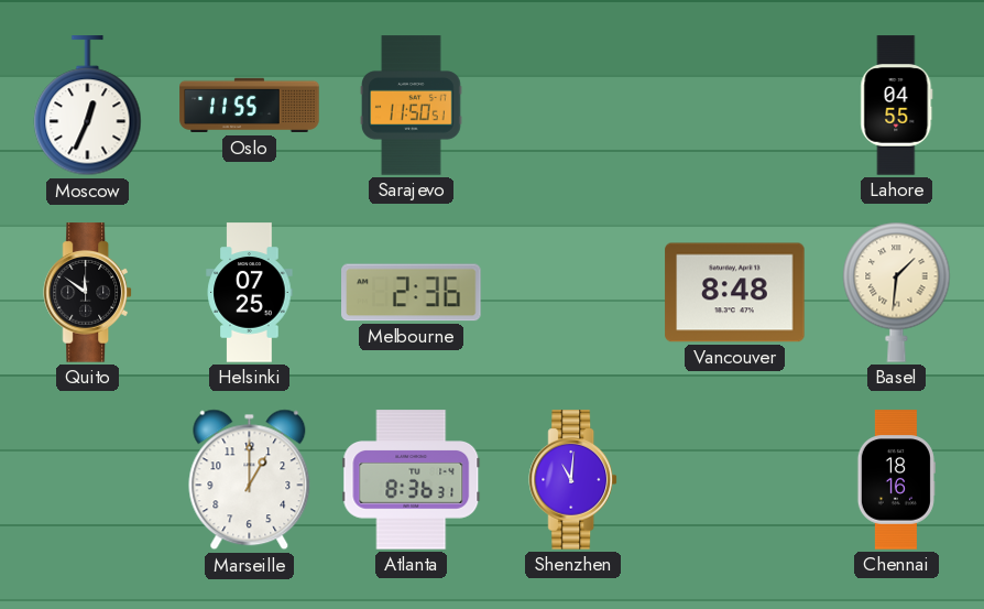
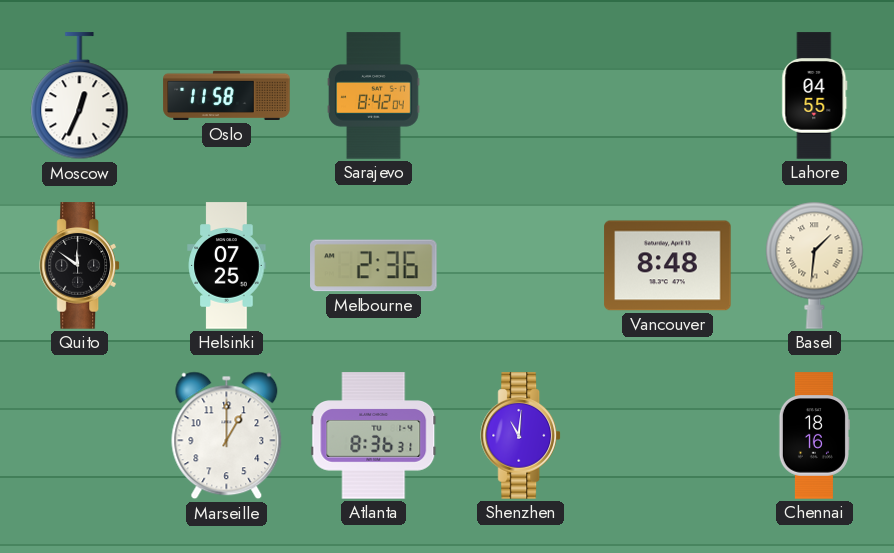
Oslo: 11:55 -> 11:58
Sarajevo: 11:50 -> 8:42
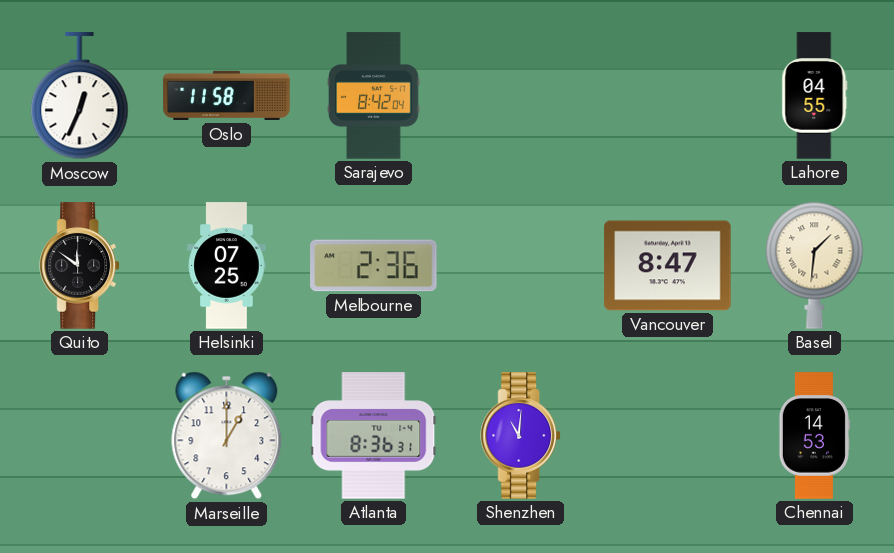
Vancouver: 8:48 -> 8:47
Chennai: 18:16 -> 14:53
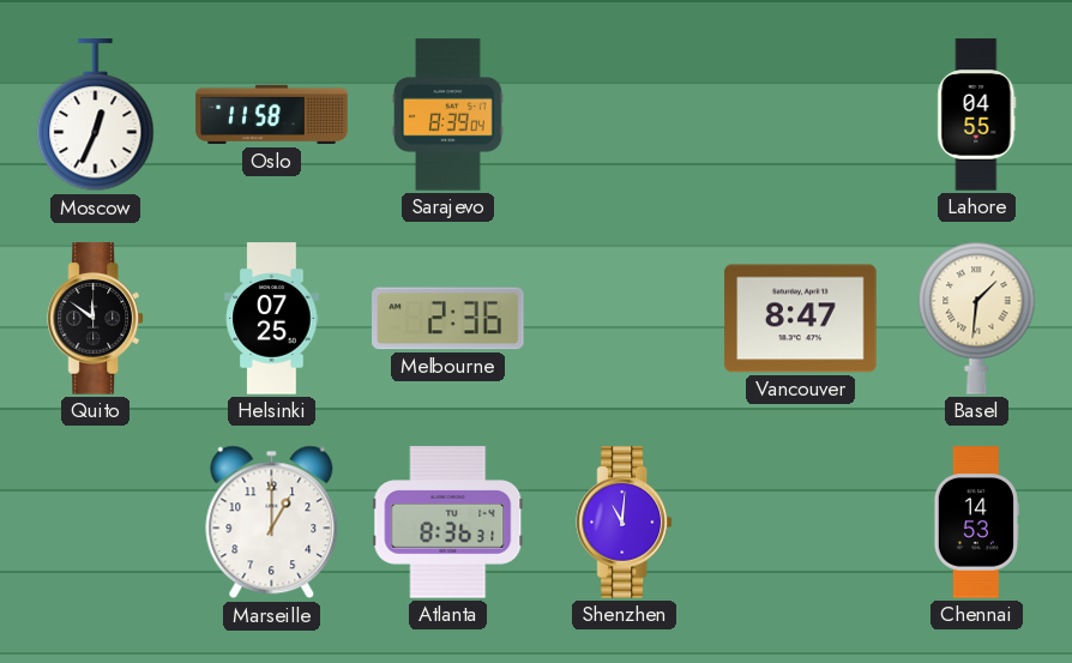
Sarajevo: 8:42 -> 8:39
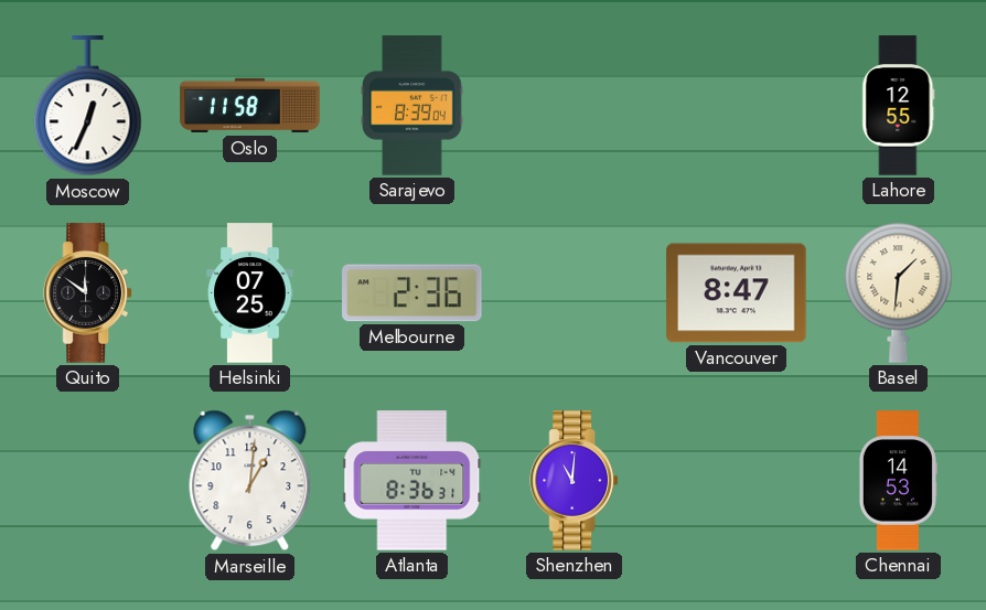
Lahore: 04:55 -> 12:55
Marseille: 1:00 -> 1:01
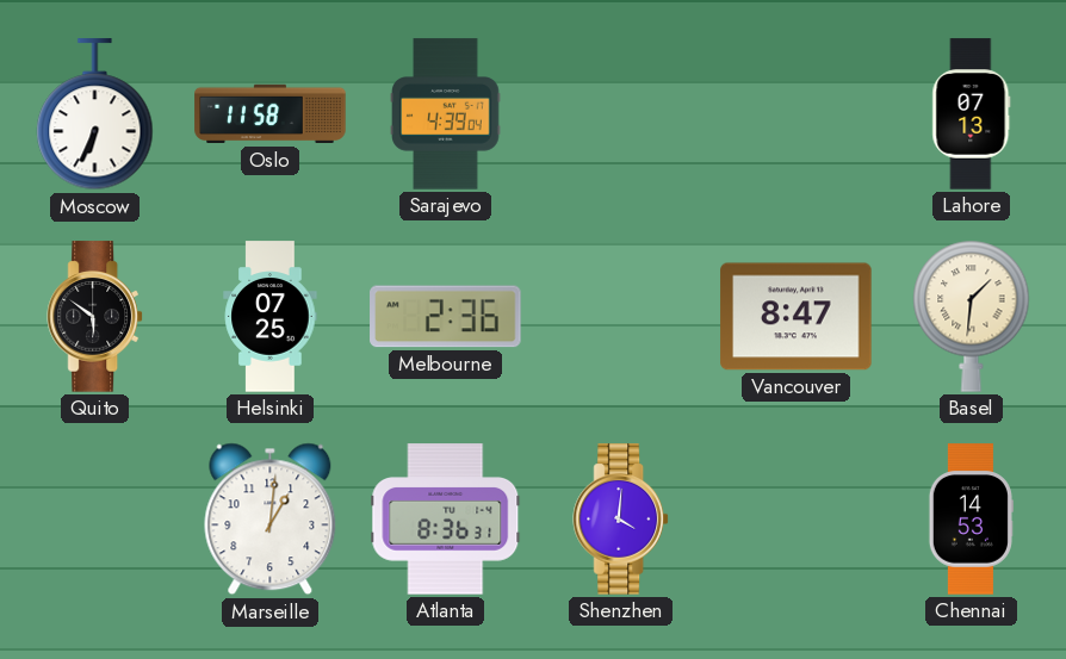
Moscow: 12:34 -> 6:34
Sarajevo: 8:39 -> 4:39
Lahore: 12:55 -> 07:13
Quito: 11:51 -> 5:51
Shenzhen: 11:01 -> 4:01
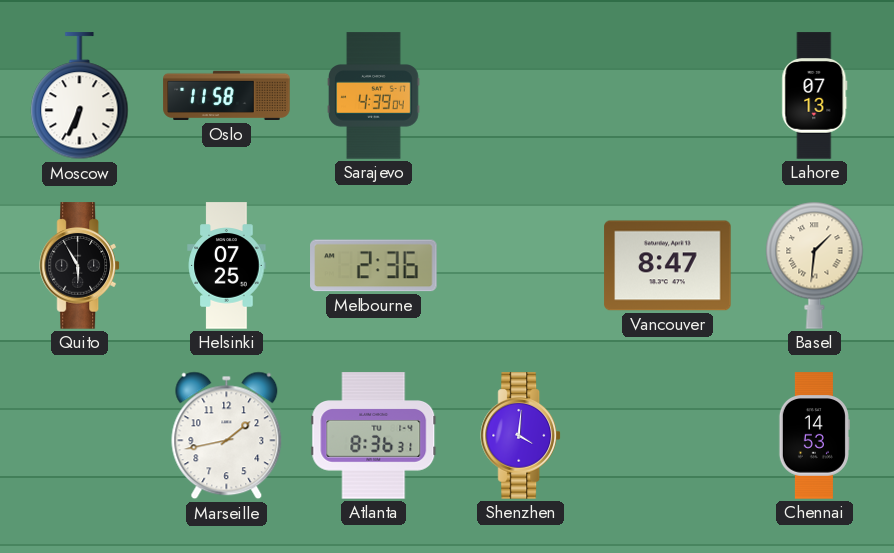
Quito: 5:51 -> 5:55
Marseille: 1:01 -> 1:43
